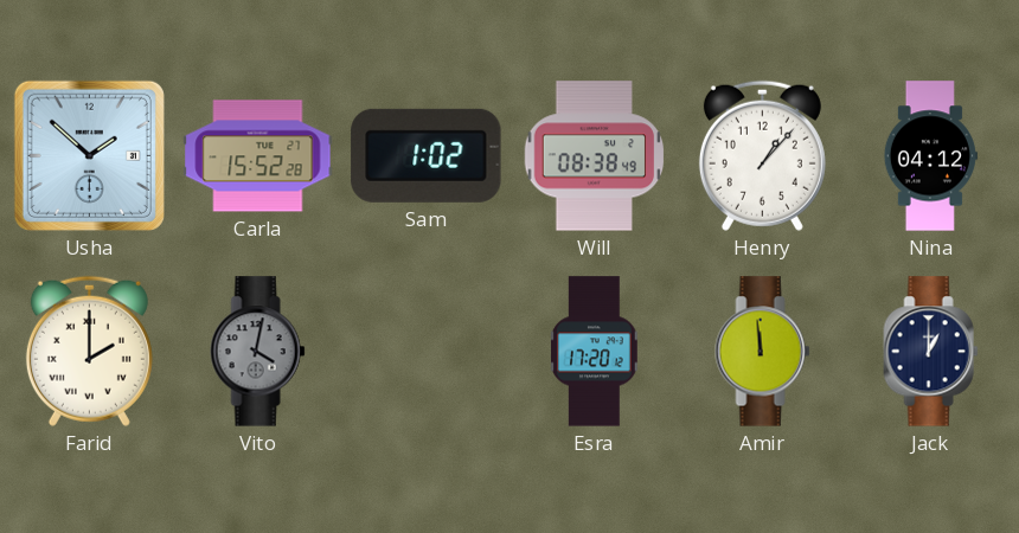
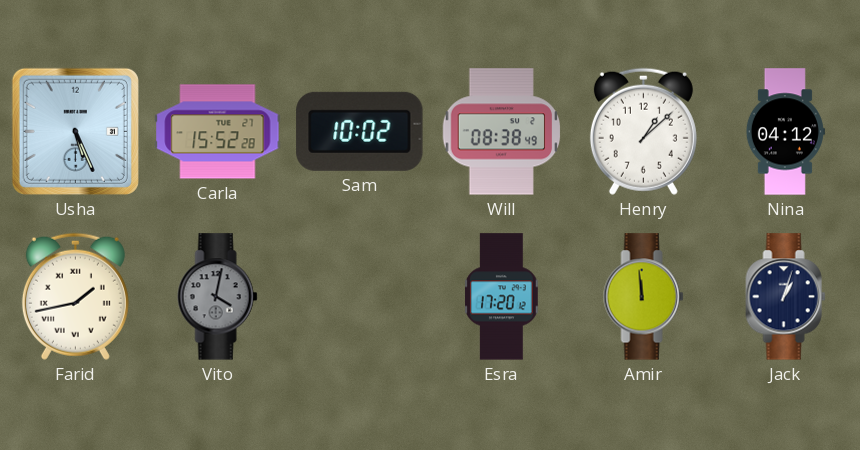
Usha: 1:52 -> 5:26
Sam: 1:02 -> 10:02
Henry: 1:07 -> 1:08
Farid: 2:00 -> 1:43
Jack: 1:00 -> 1:03
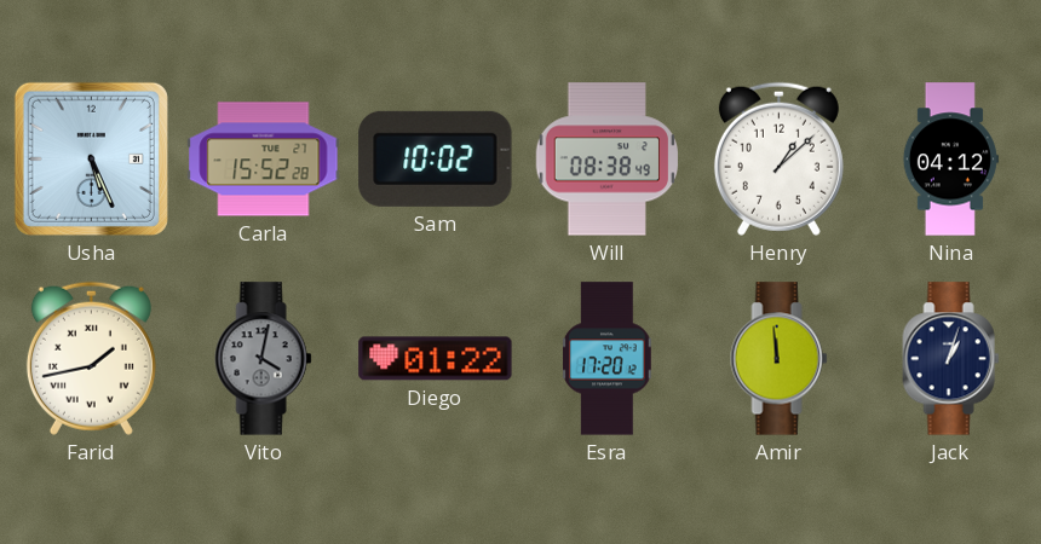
Diego: none -> 01:22
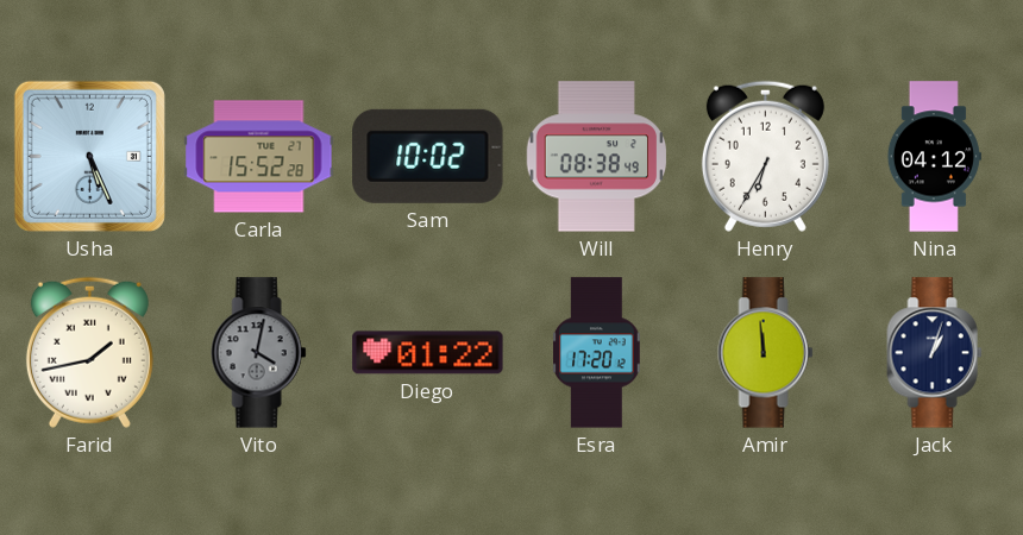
Henry: 1:08 -> 6:35
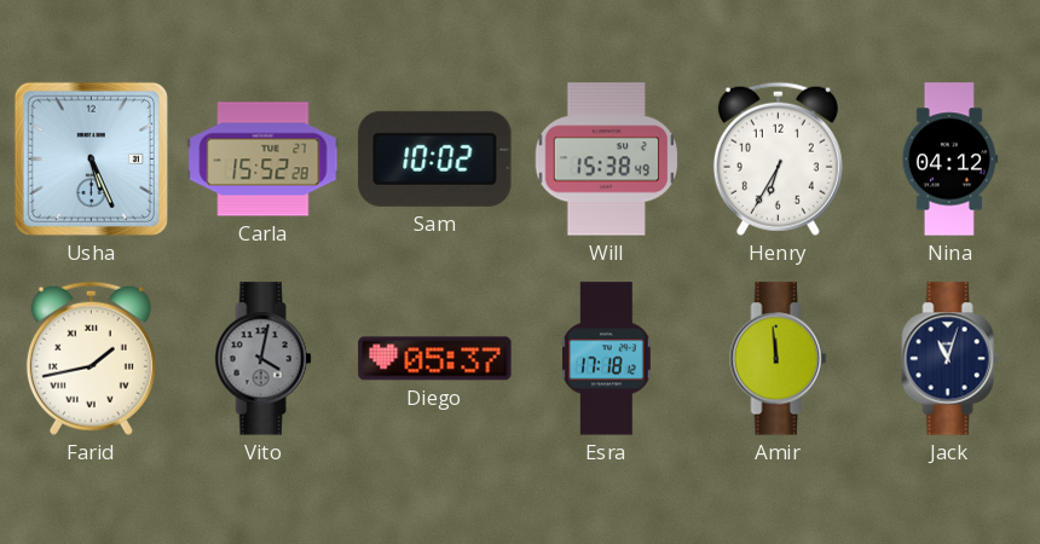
Will: 08:38 -> 15:38
Diego: 01:22 -> 05:37
Esra: 17:20 -> 17:18
Jack: 1:03 -> 11:03
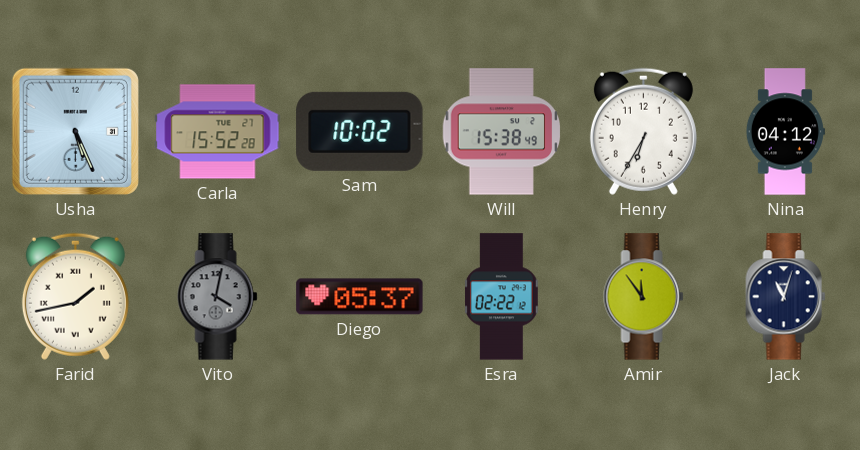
Esra: 17:18 -> 02:22
Amir: 11:59 -> 11:54
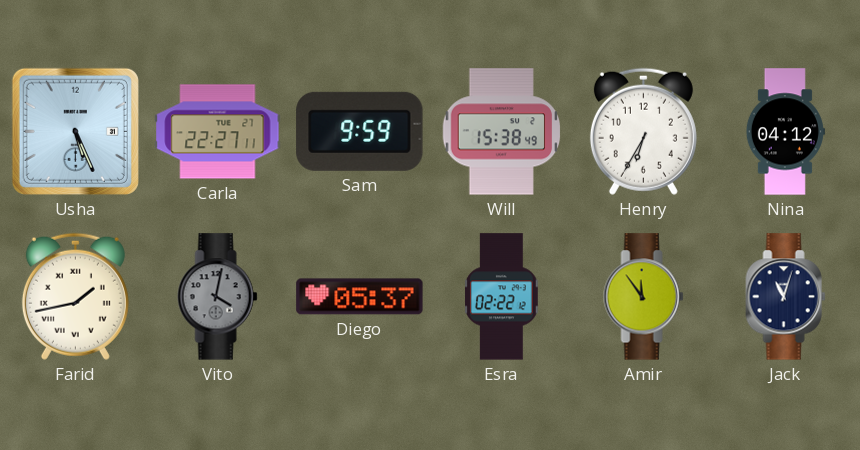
Carla: 15:52 -> 22:27
Sam: 10:02 -> 9:59
